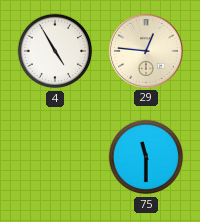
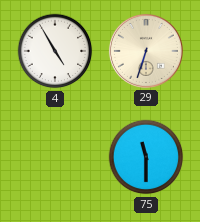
29: 12:46 -> 6:33
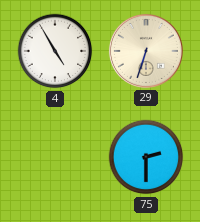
75: 11:30 -> 2:30
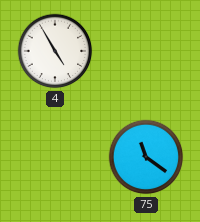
29: 6:33 -> none
75: 2:30 -> 11:21
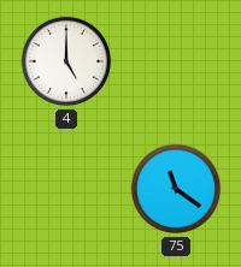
4: 4:55 -> 5:00
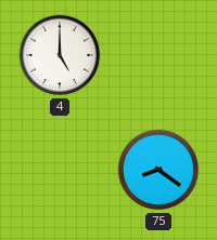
75: 11:21 -> 8:21
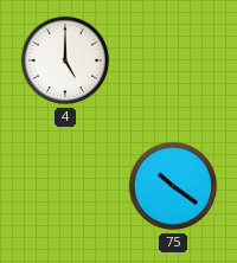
75: 8:21 -> 10:21
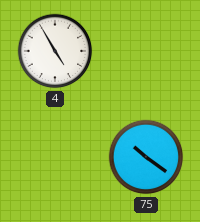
4: 5:00 -> 4:55
